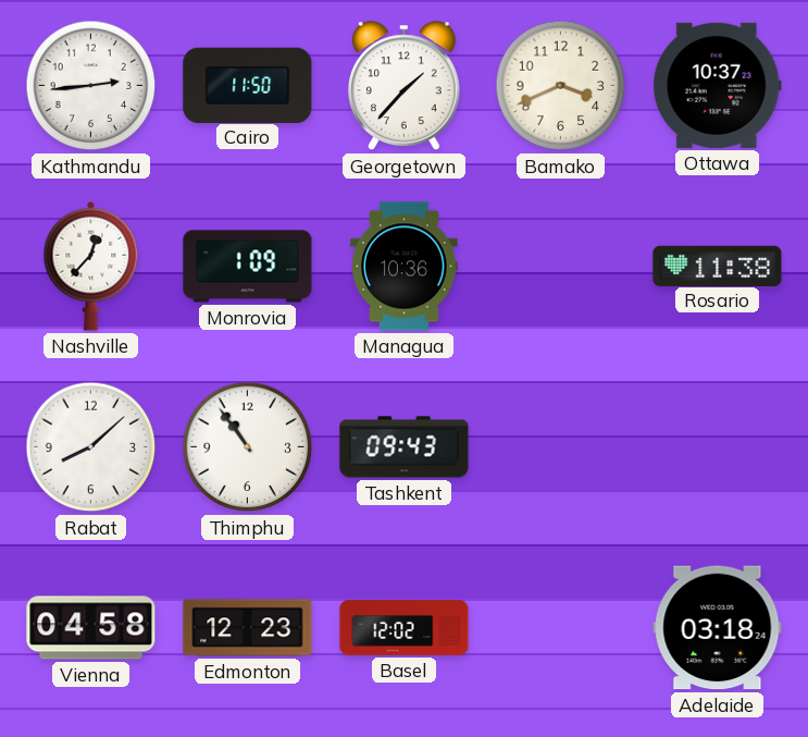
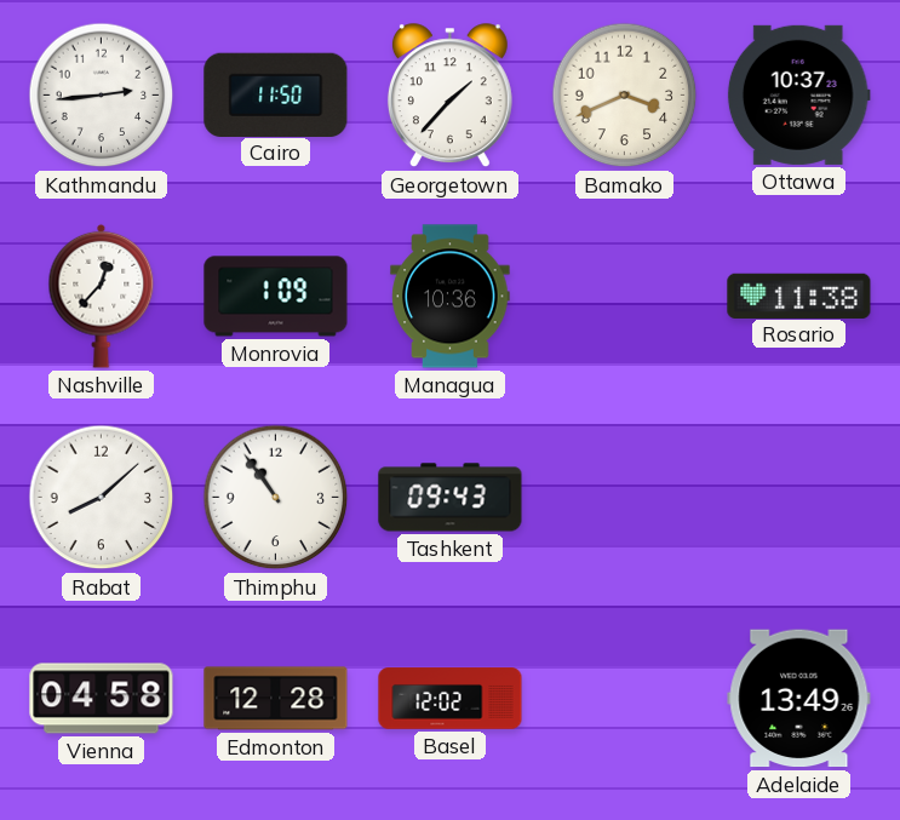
Edmonton: 12:23 -> 12:28
Adelaide: 03:18 -> 13:49
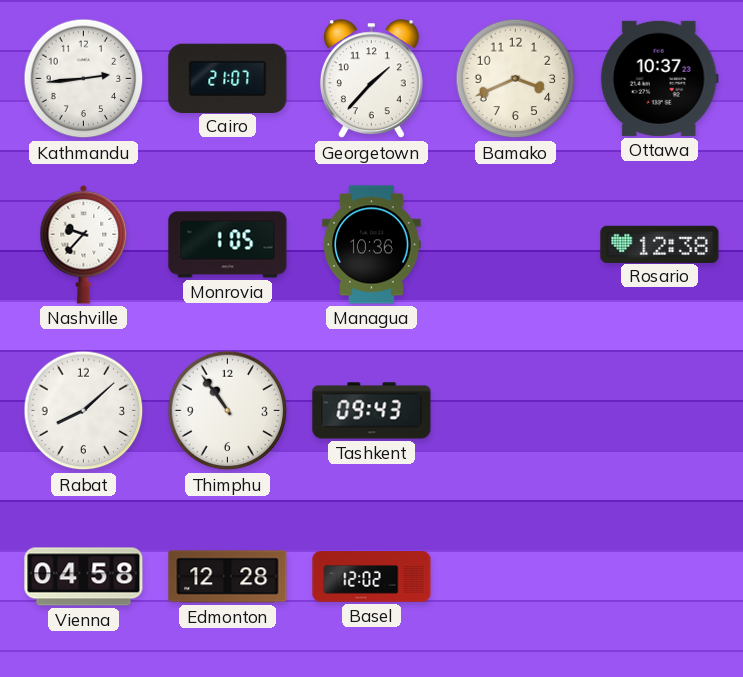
Cairo: 11:50 -> 21:07
Nashville: 12:37 -> 9:37
Monrovia: 1:09 -> 1:05
Rosario: 11:38 -> 12:38
Adelaide: 13:49 -> none
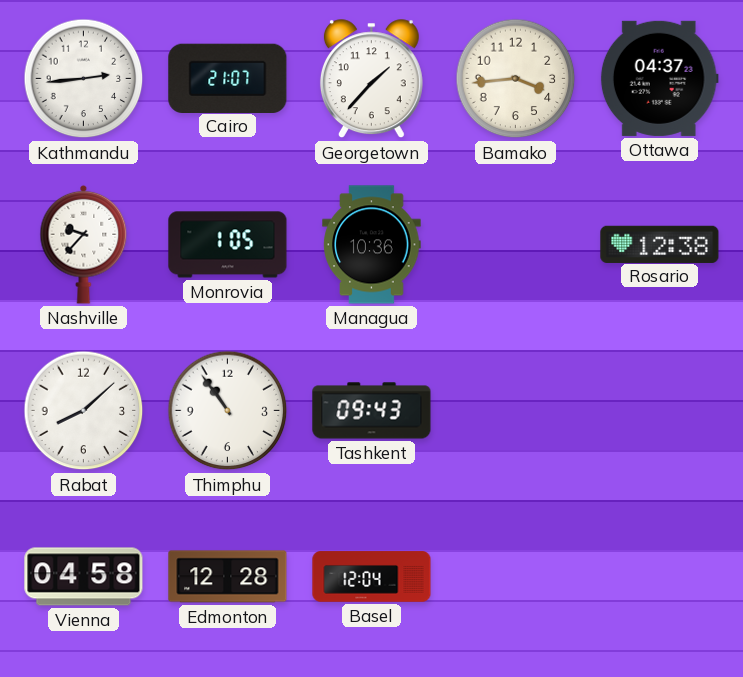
Bamako: 3:41 -> 3:44
Ottawa: 10:37 -> 04:37
Basel: 12:02 -> 12:04
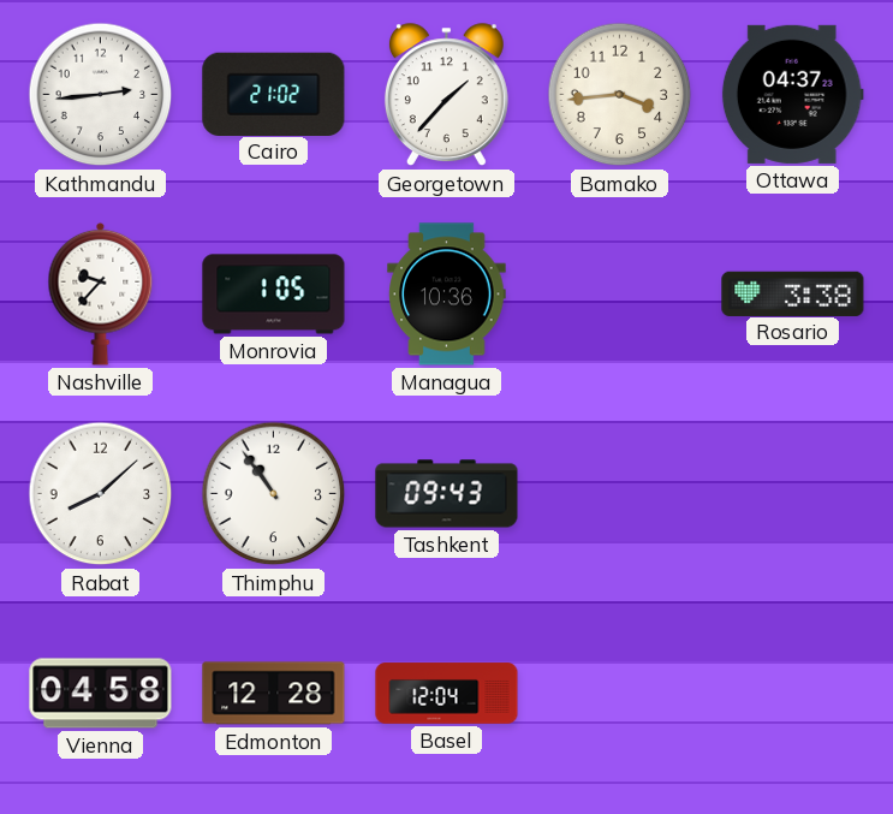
Cairo: 21:07 -> 21:02
Rosario: 12:38 -> 3:38
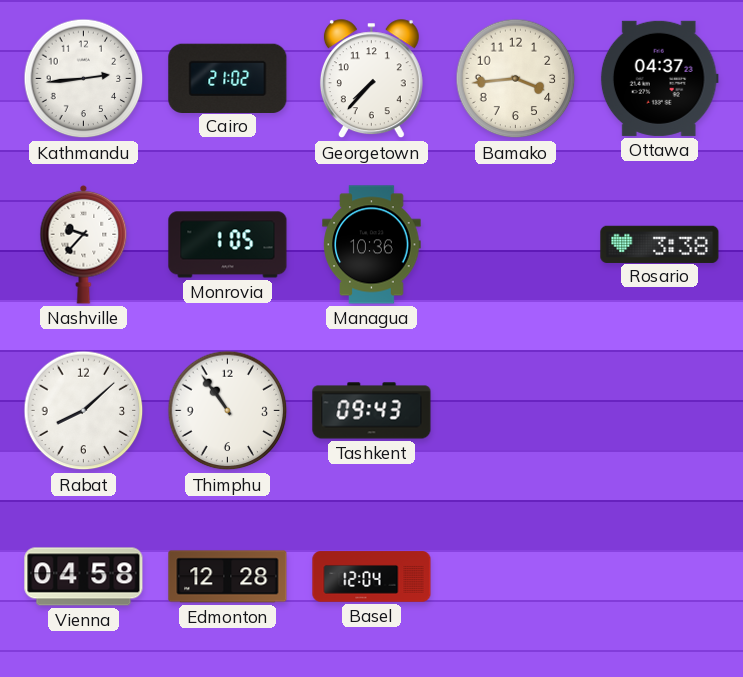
Georgetown: 1:37 -> 7:37
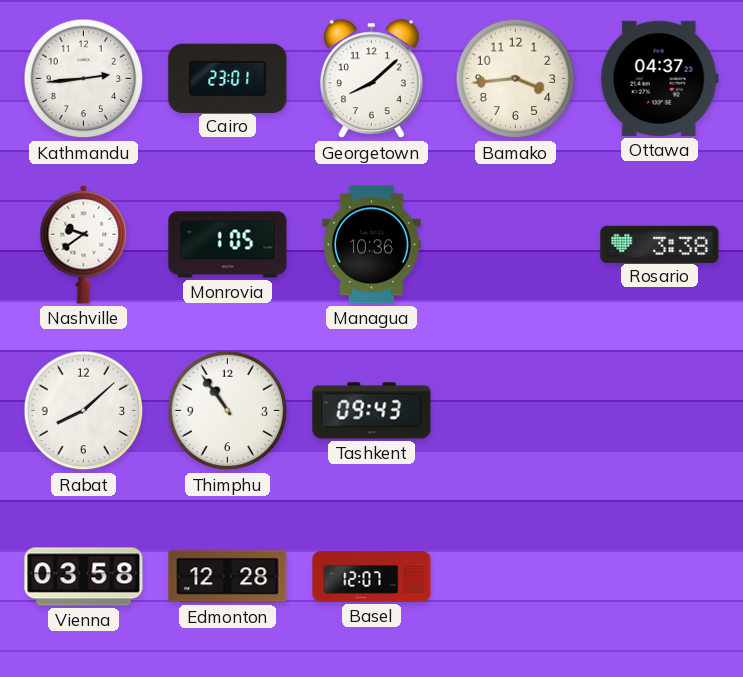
Cairo: 21:02 -> 23:01
Georgetown: 7:37 -> 8:08
Nashville: 9:37 -> 9:39
Vienna: 04:58 -> 03:58
Basel: 12:04 -> 12:07
